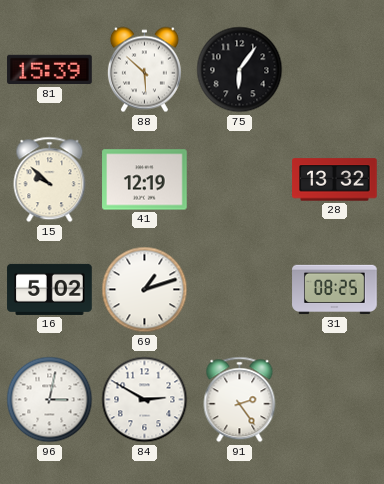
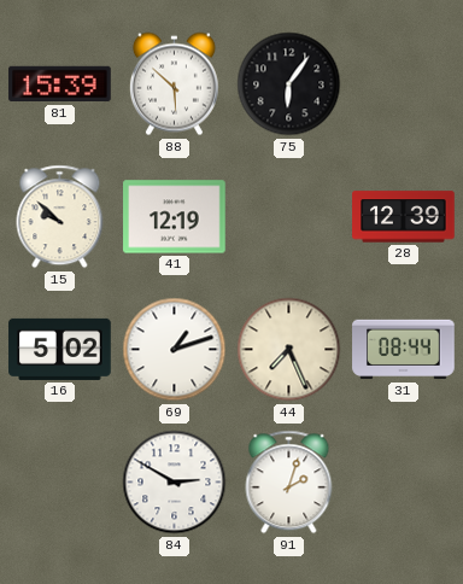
28: 13:32 -> 12:39
44: none -> 7:26
31: 08:25 -> 08:44
96: 3:02 -> none
91: 2:24 -> 2:03
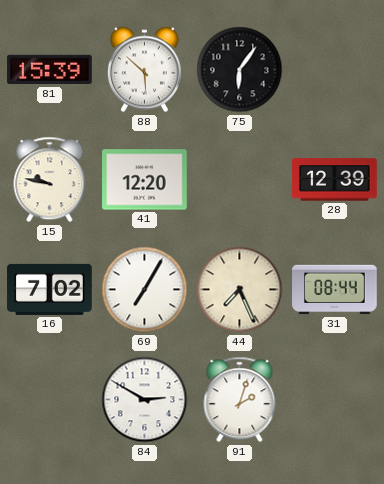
15: 9:52 -> 9:47
41: 12:19 -> 12:20
16: 5:02 -> 7:02
69: 1:12 -> 7:05
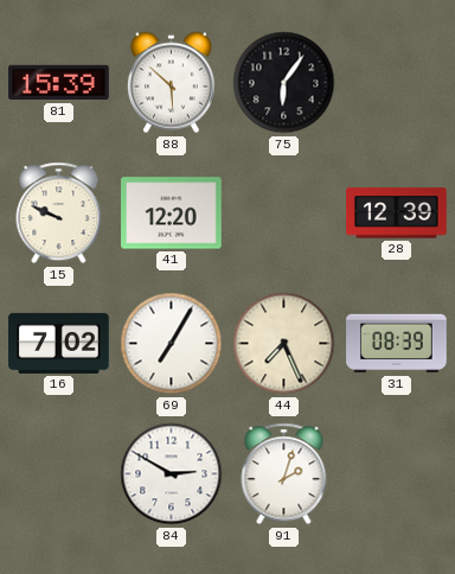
15: 9:47 -> 9:49
31: 08:44 -> 08:39
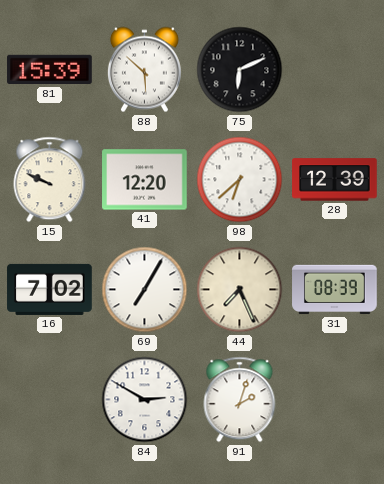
75: 6:06 -> 6:11
98: none -> 6:38
